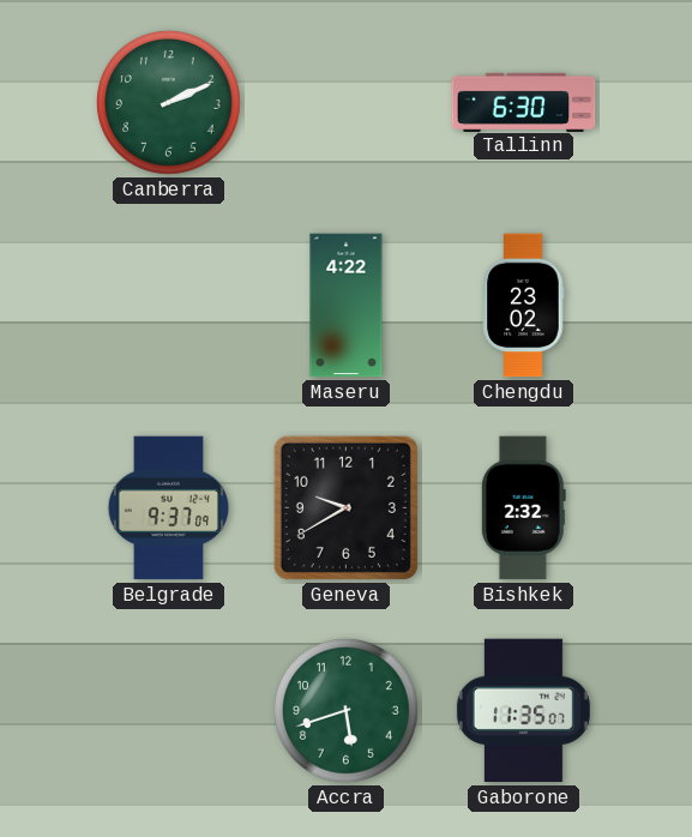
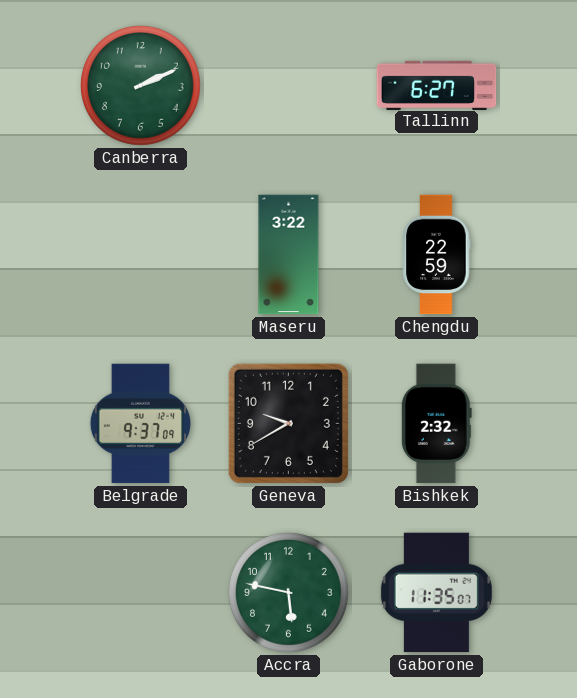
Tallinn: 6:30 -> 6:27
Maseru: 4:22 -> 3:22
Chengdu: 23:02 -> 22:59
Accra: 5:42 -> 5:47
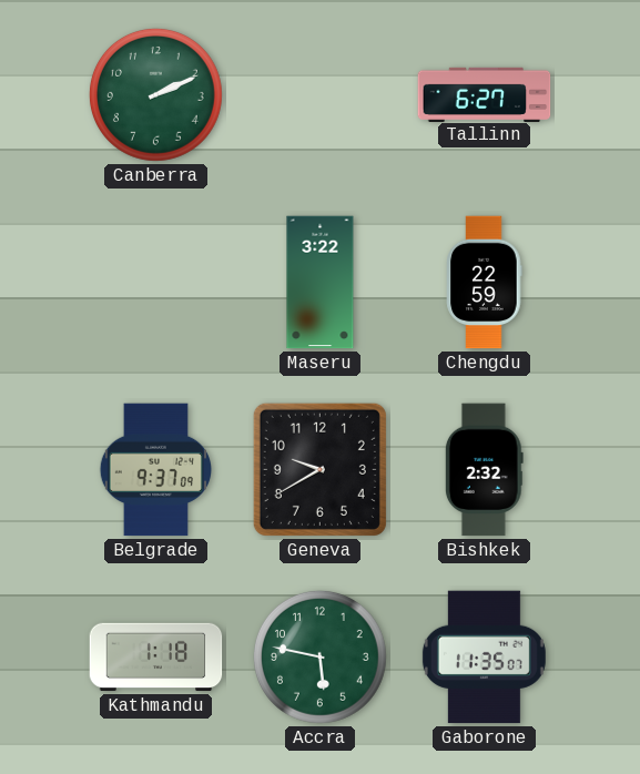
Kathmandu: none -> 1:18
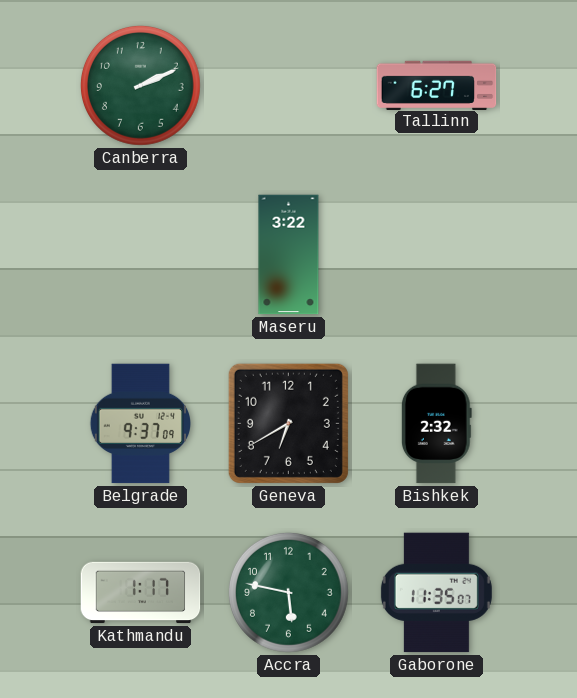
Chengdu: 22:59 -> none
Geneva: 9:40 -> 6:40
Kathmandu: 1:18 -> 1:17
